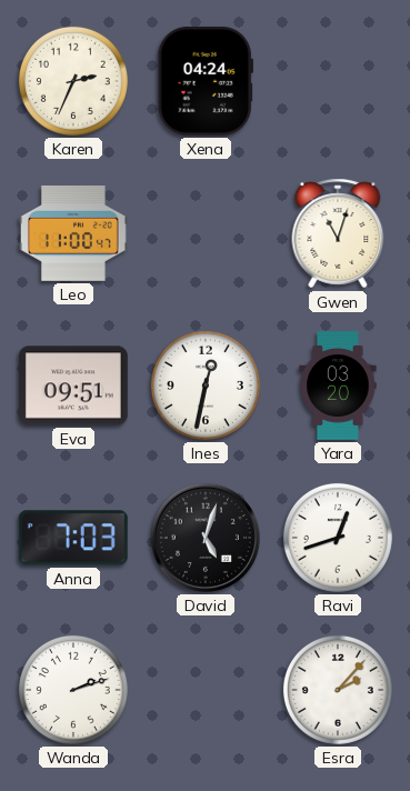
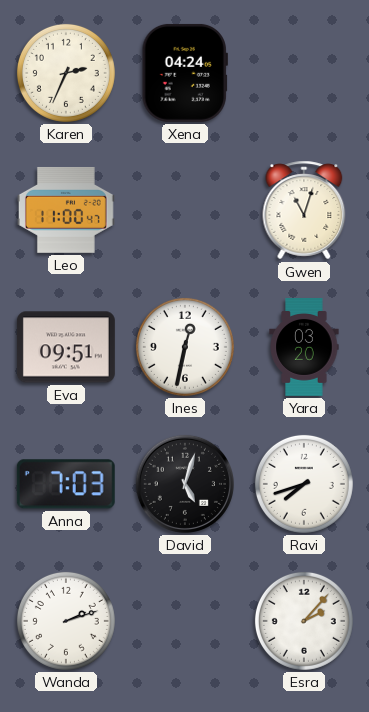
Ravi: 12:42 -> 7:42
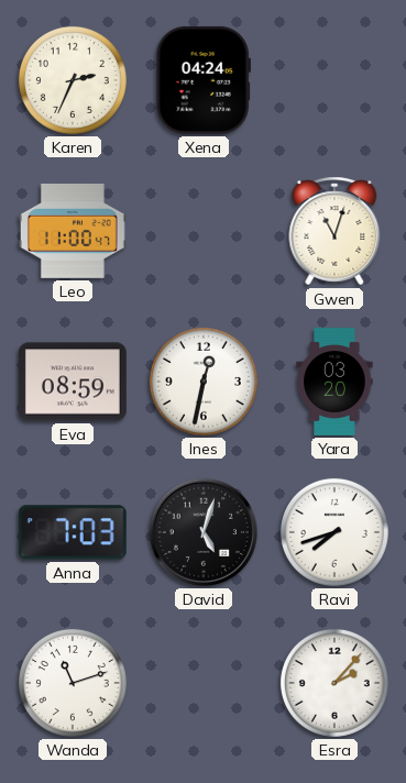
Eva: 09:51 -> 08:59
Wanda: 2:12 -> 11:12
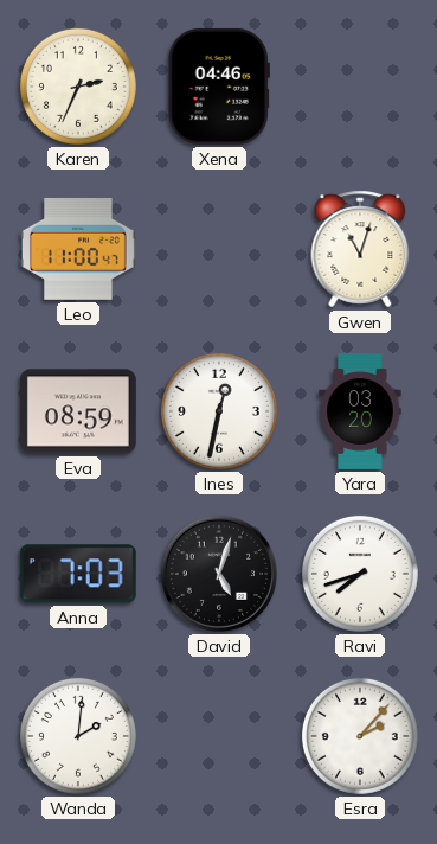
Xena: 04:24 -> 04:46
Wanda: 11:12 -> 2:01
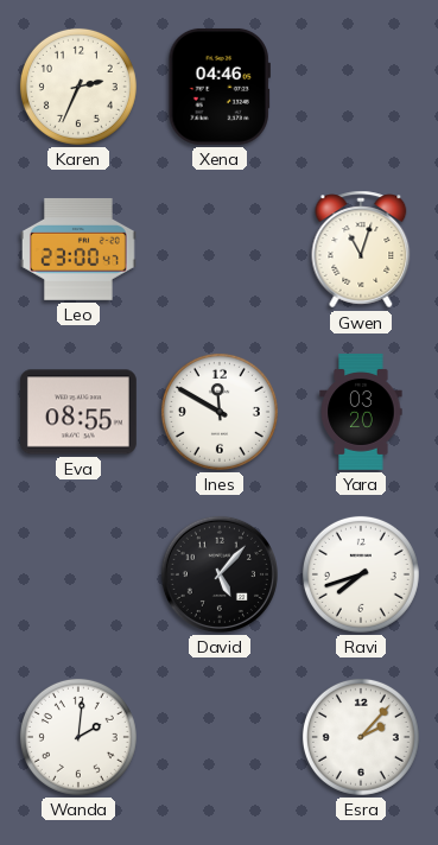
Leo: 11:00 -> 23:00
Eva: 08:59 -> 08:55
Ines: 12:32 -> 11:50
Anna: 7:03 -> none
David: 5:03 -> 5:07
